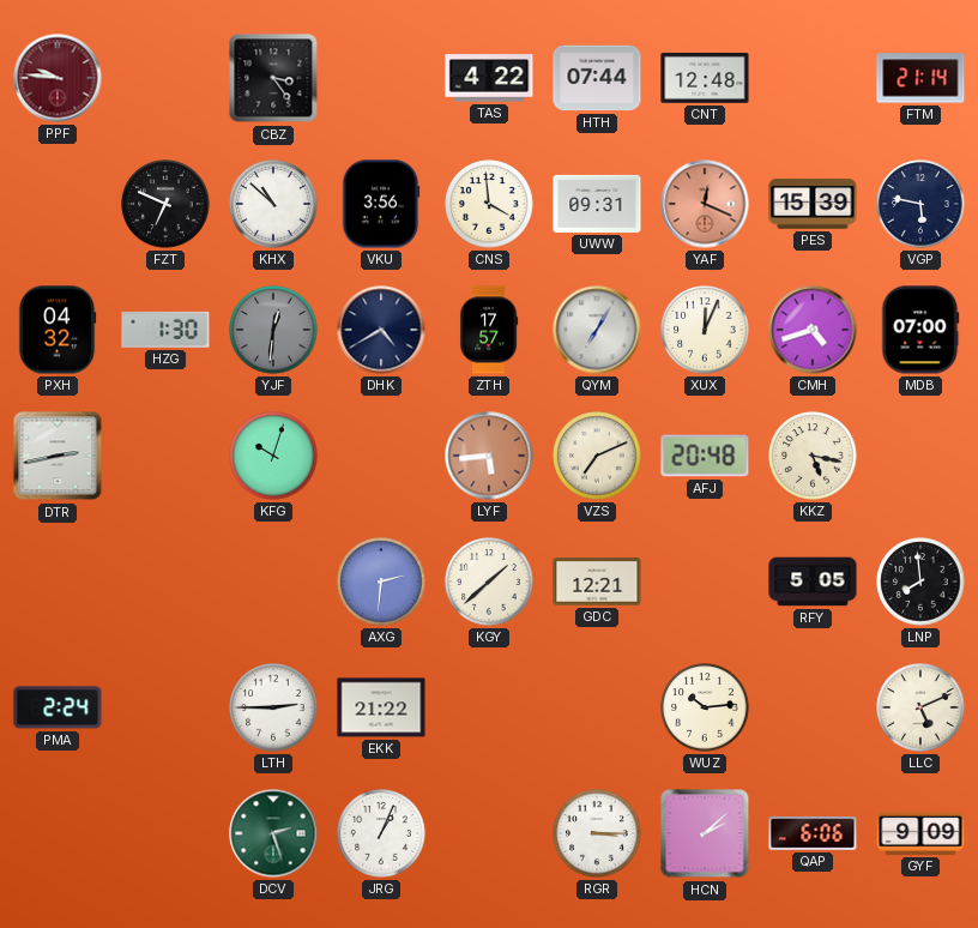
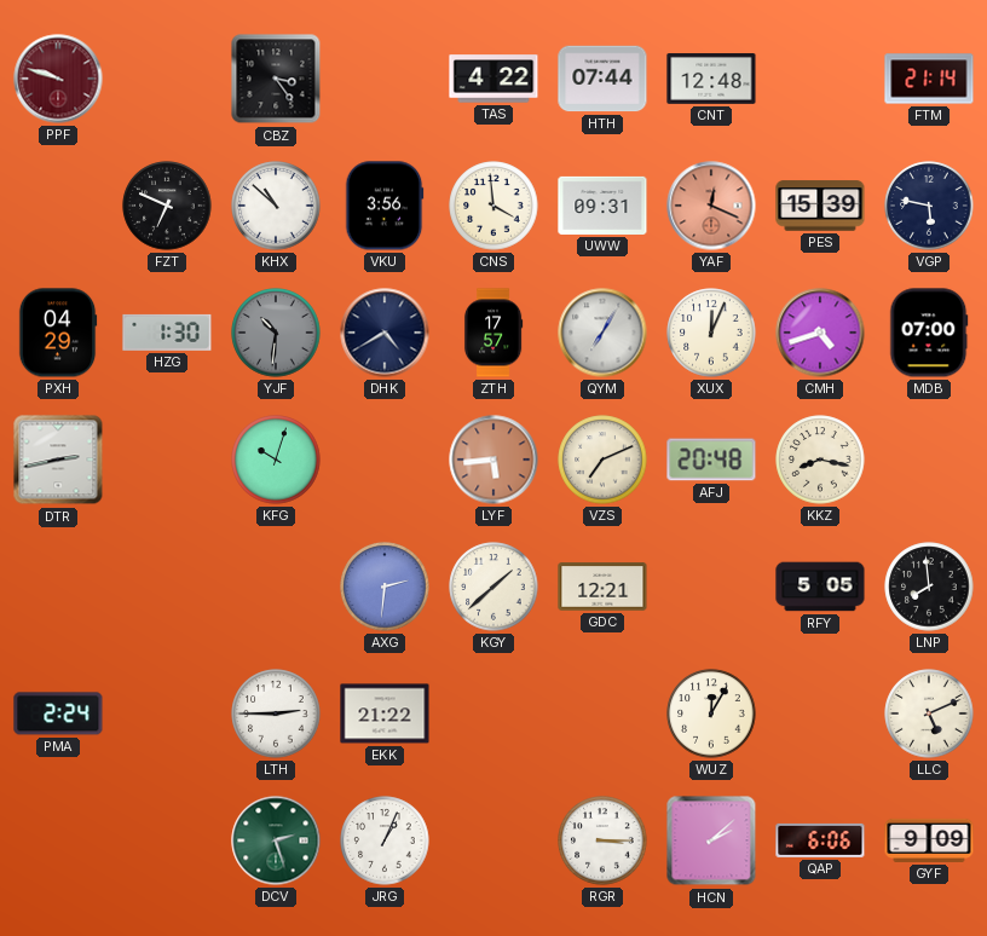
PPF: 9:46 -> 9:48
PXH: 04:32 -> 04:29
YJF: 12:31 -> 10:31
KKZ: 5:17 -> 8:17
WUZ: 10:14 -> 12:05
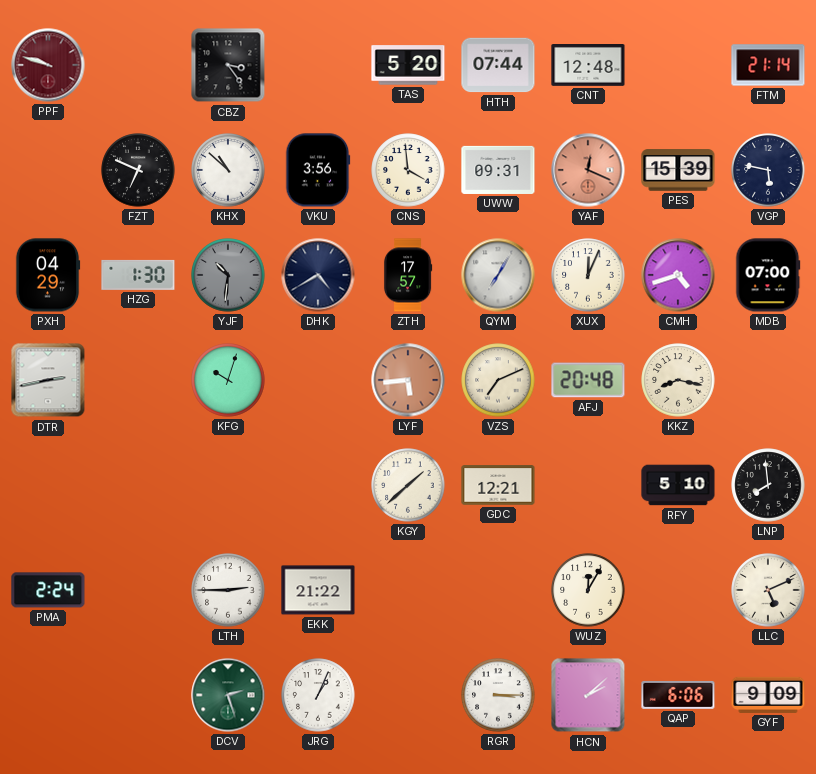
TAS: 4:22 -> 5:20
AXG: 2:31 -> none
RFY: 5:05 -> 5:10
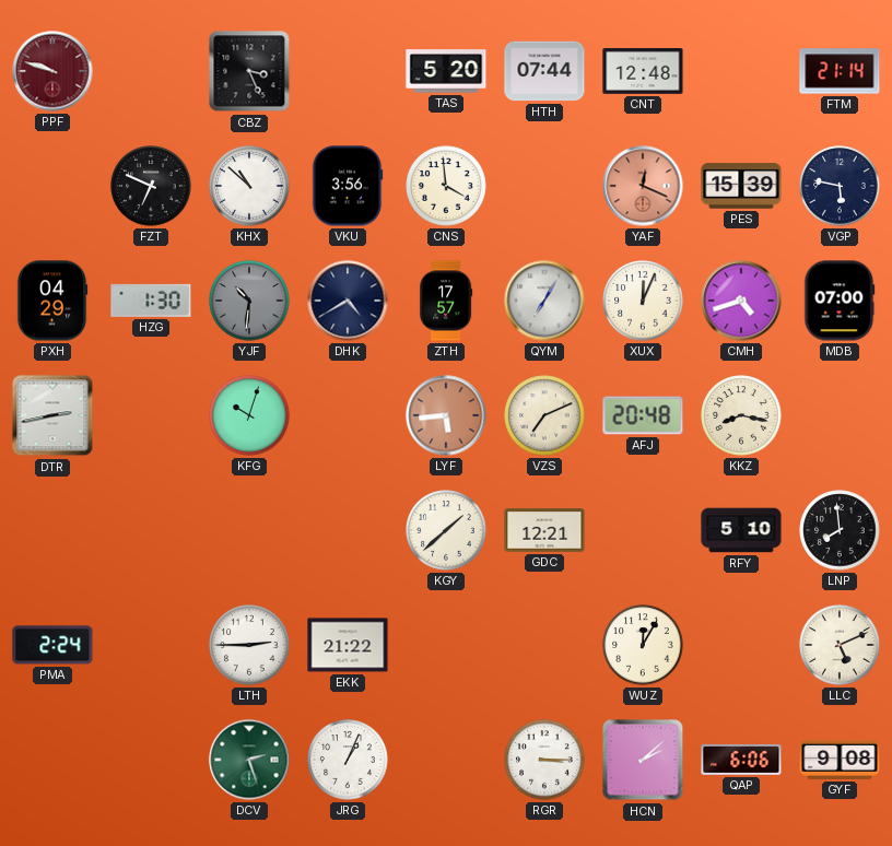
CBZ: 3:24 -> 3:26
UWW: 09:31 -> none
GYF: 9:09 -> 9:08
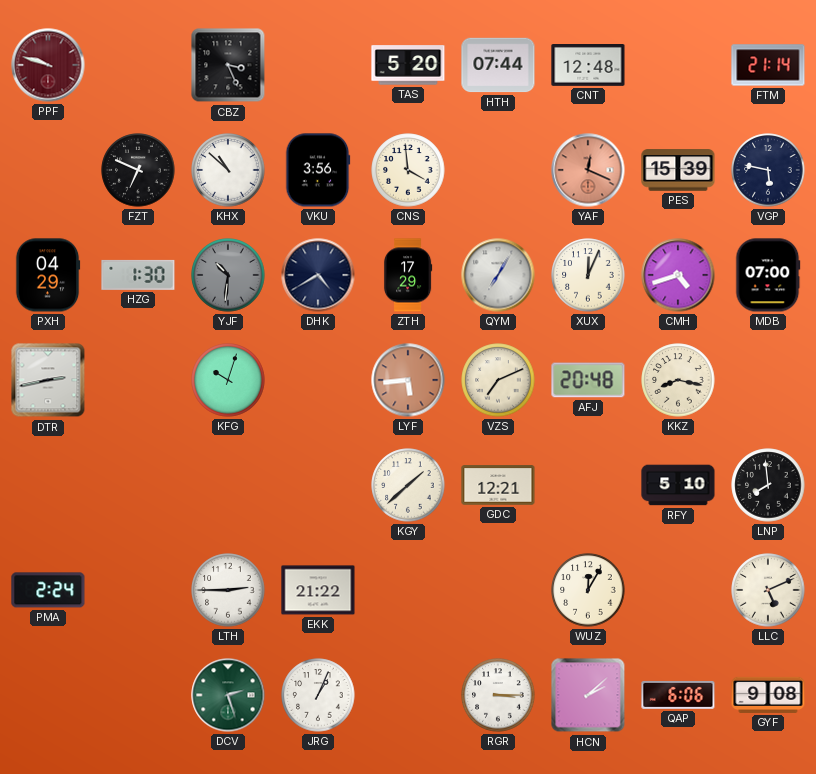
ZTH: 17:57 -> 17:29
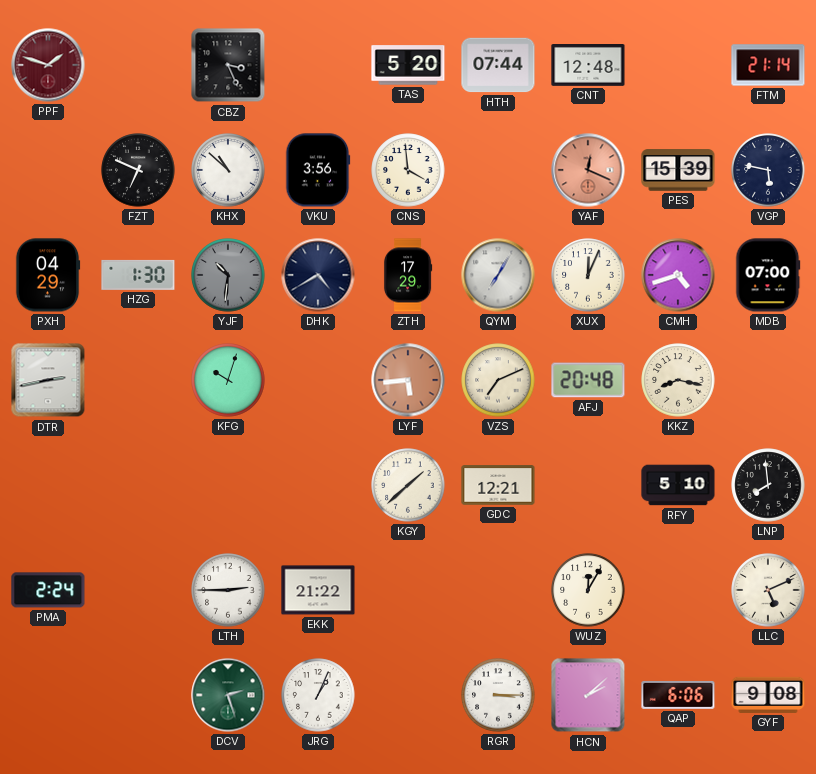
PPF: 9:48 -> 1:48
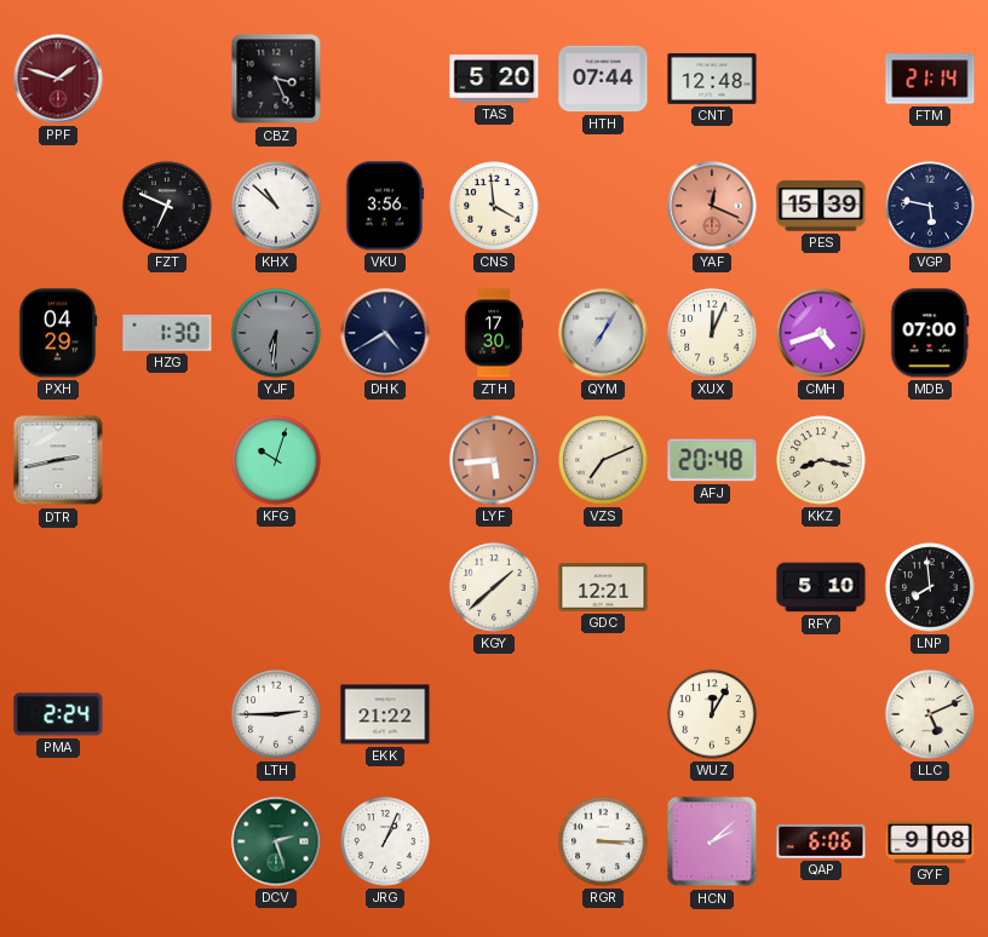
YJF: 10:31 -> 6:31
ZTH: 17:29 -> 17:30
